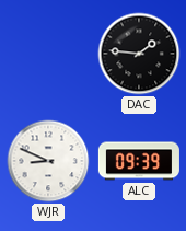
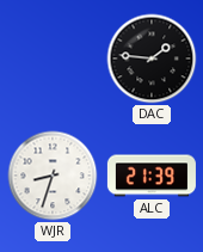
WJR: 8:49 -> 8:33
ALC: 09:39 -> 21:39
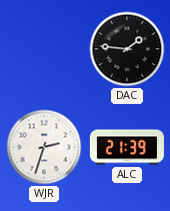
WJR: 8:33 -> 2:33
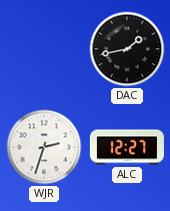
DAC: 1:46 -> 1:43
ALC: 21:39 -> 12:27
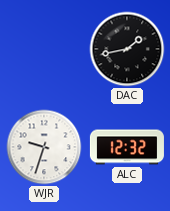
WJR: 2:33 -> 9:33
ALC: 12:27 -> 12:32
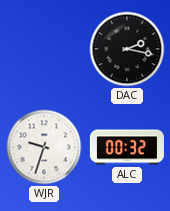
DAC: 1:43 -> 2:17
ALC: 12:32 -> 00:32
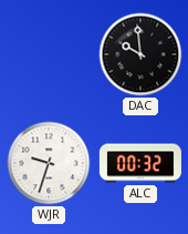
DAC: 2:17 -> 9:59
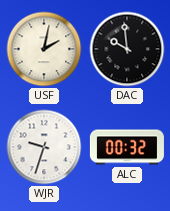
USF: none -> 2:02
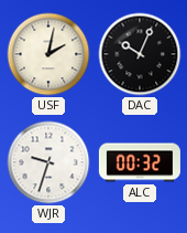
DAC: 9:59 -> 10:04
